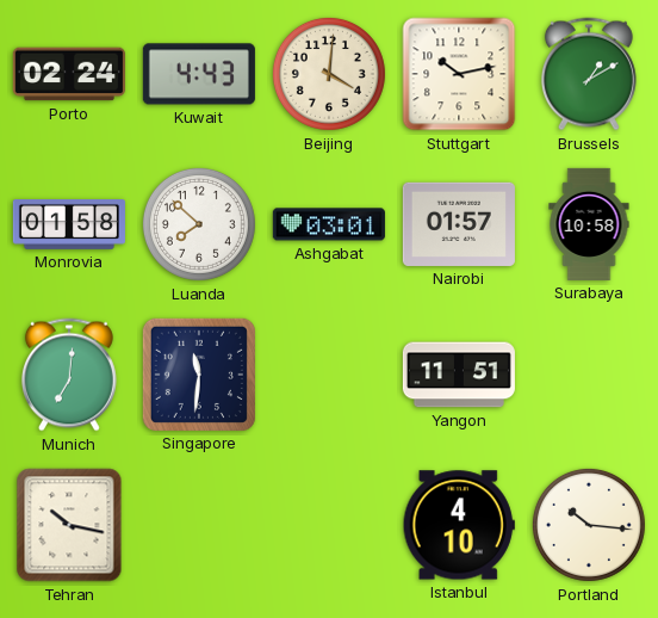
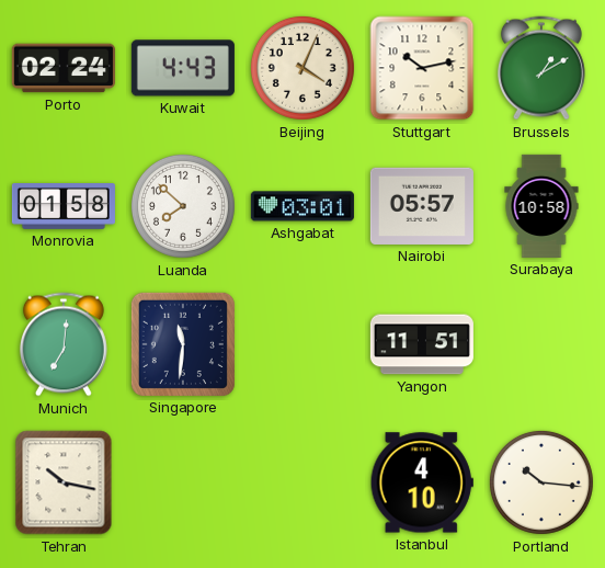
Beijing: 4:01 -> 4:04
Nairobi: 01:57 -> 05:57
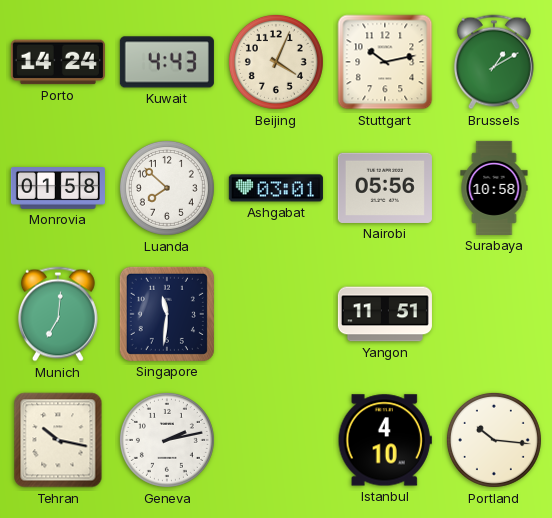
Porto: 02:24 -> 14:24
Nairobi: 05:57 -> 05:56
Geneva: none -> 2:13
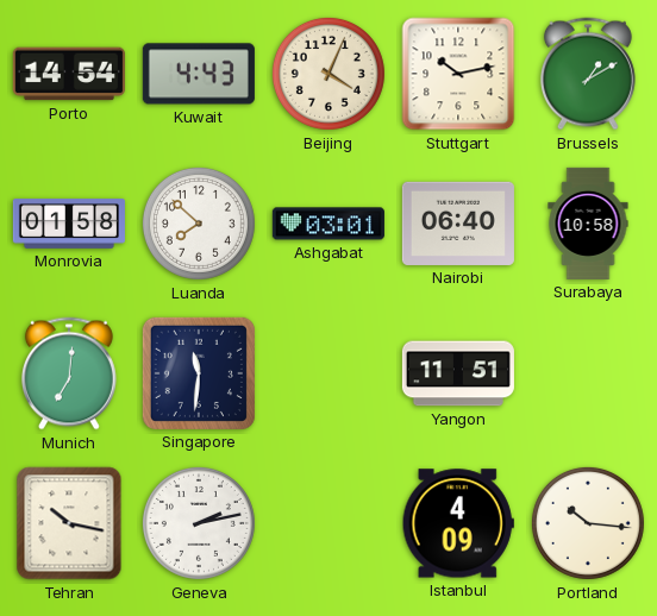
Porto: 14:24 -> 14:54
Nairobi: 05:56 -> 06:40
Istanbul: 4:10 -> 4:09
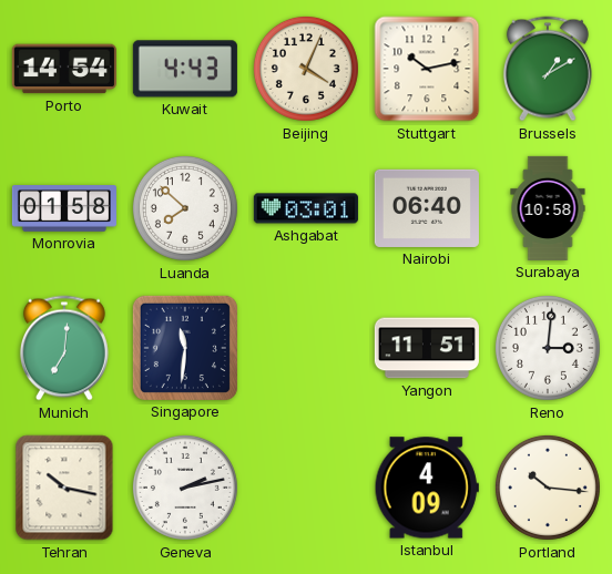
Reno: none -> 3:01
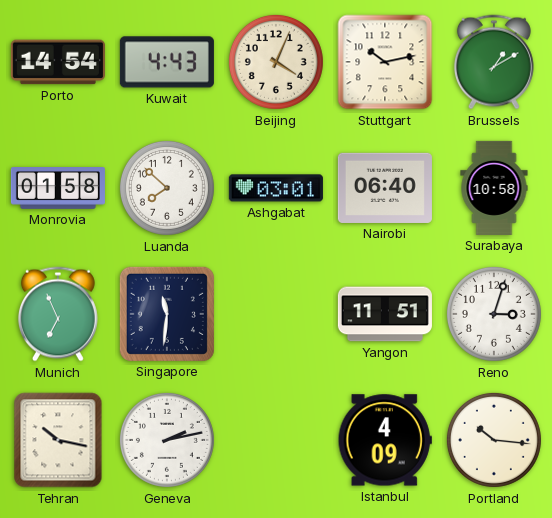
Munich: 7:01 -> 6:56
Reno: 3:01 -> 3:03
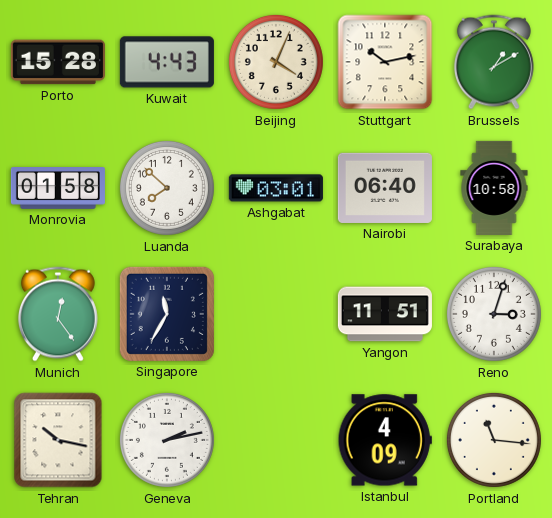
Porto: 14:54 -> 15:28
Munich: 6:56 -> 12:24
Singapore: 11:31 -> 11:35
Portland: 10:16 -> 11:16
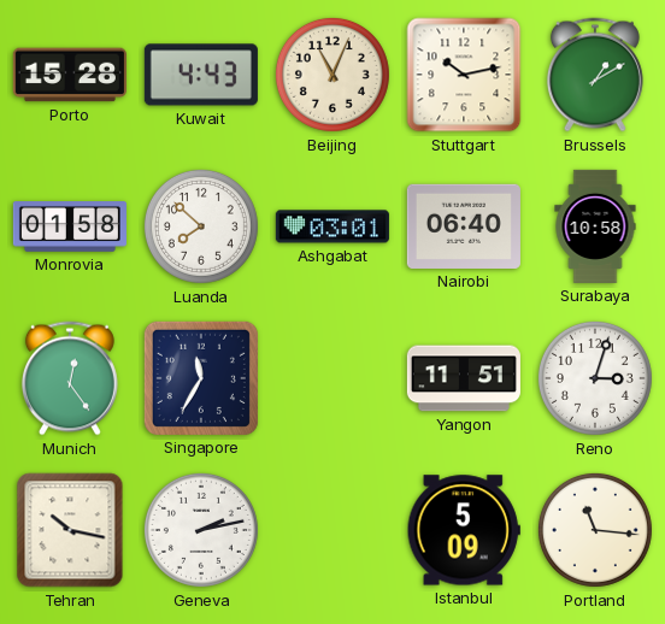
Beijing: 4:04 -> 11:04
Istanbul: 4:09 -> 5:09
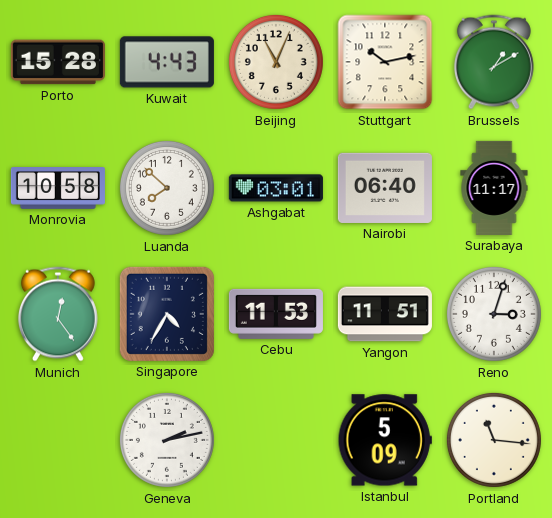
Monrovia: 01:58 -> 10:58
Surabaya: 10:58 -> 11:17
Singapore: 11:35 -> 4:35
Cebu: none -> 11:53
Tehran: 10:17 -> none
